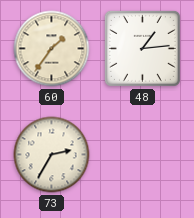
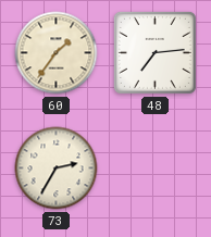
48: 1:14 -> 7:14
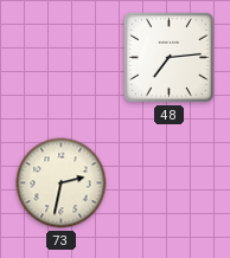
60: 1:36 -> none
73: 2:35 -> 2:32
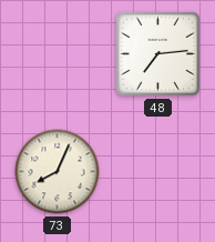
73: 2:32 -> 8:04
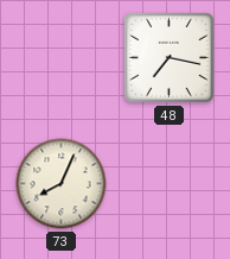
48: 7:14 -> 7:17
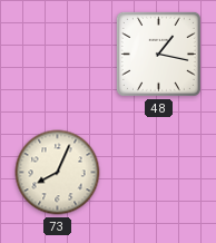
48: 7:17 -> 1:17
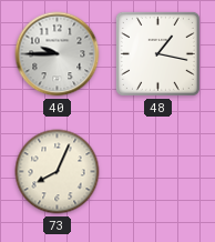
40: none -> 9:45
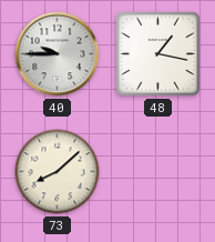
73: 8:04 -> 8:08
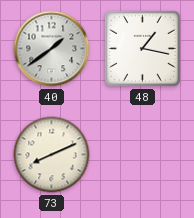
40: 9:45 -> 1:39
73: 8:08 -> 8:11
